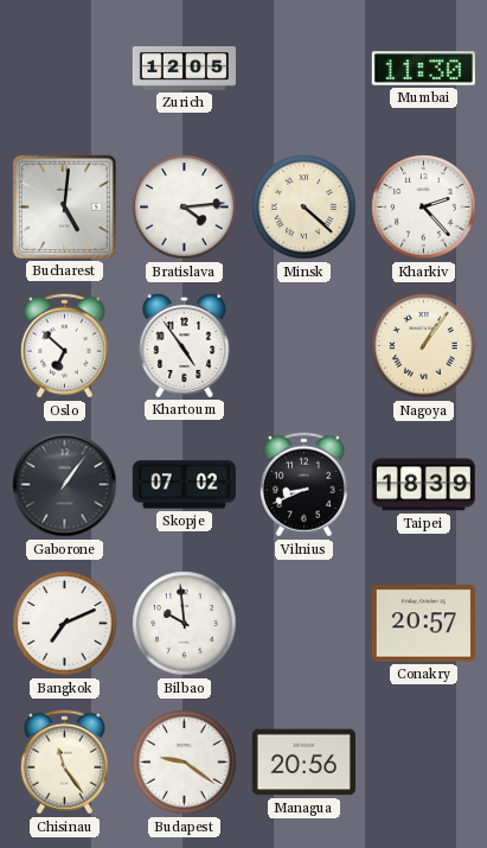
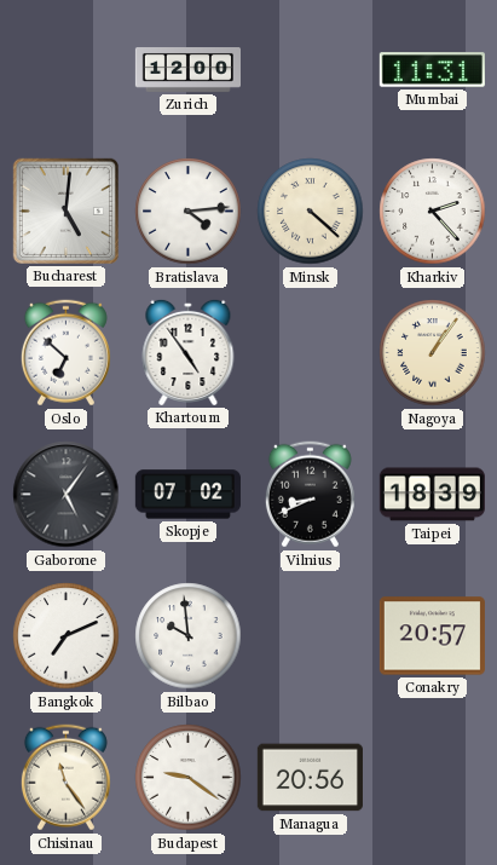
Zurich: 12:05 -> 12:00
Mumbai: 11:30 -> 11:31
Gaborone: 1:06 -> 5:06
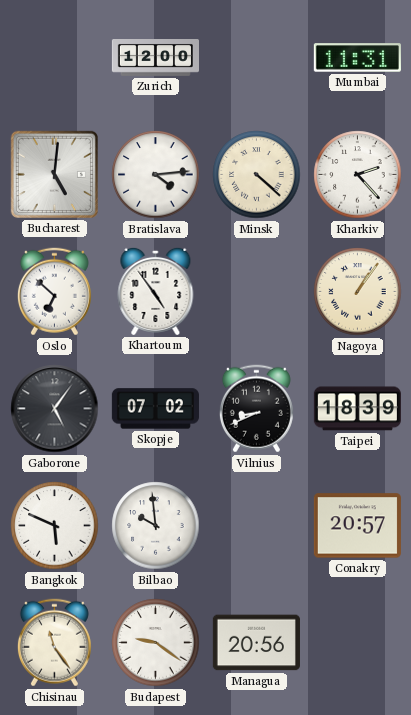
Bangkok: 7:11 -> 5:49
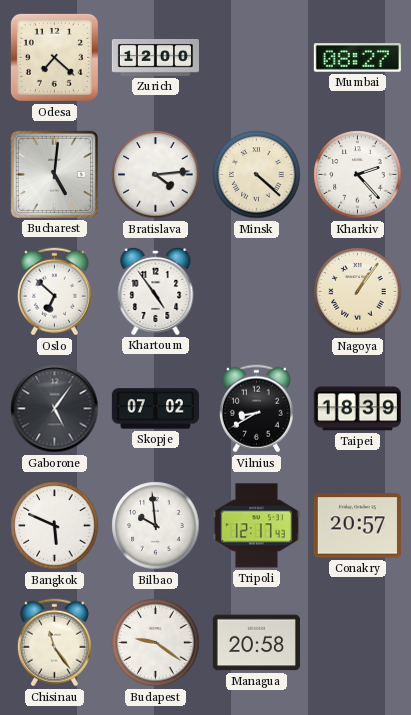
Odesa: none -> 7:22
Mumbai: 11:31 -> 08:27
Vilnius: 8:41 -> 8:40
Tripoli: none -> 12:17
Managua: 20:56 -> 20:58
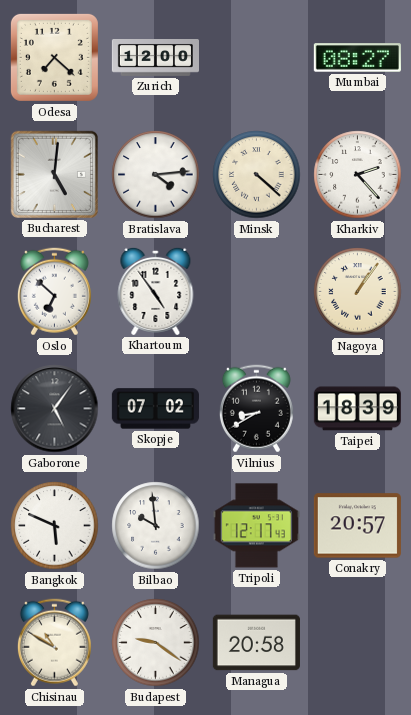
Chisinau: 11:24 -> 10:50
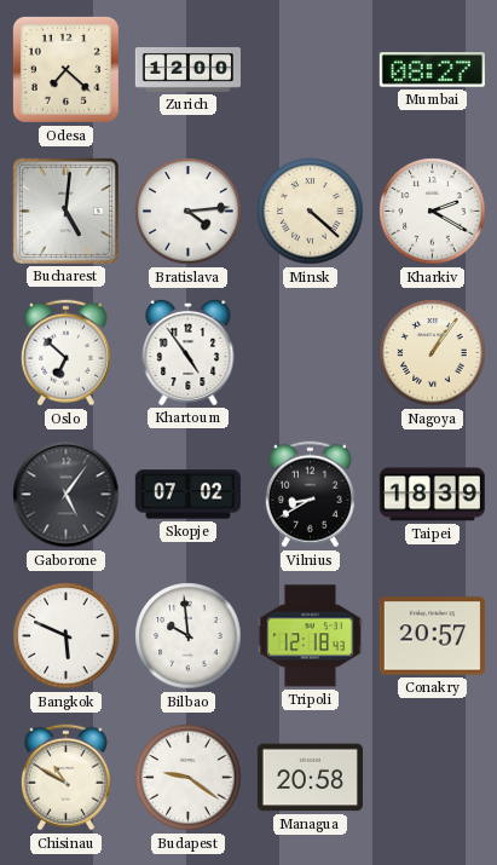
Kharkiv: 2:23 -> 2:20
Tripoli: 12:17 -> 12:18
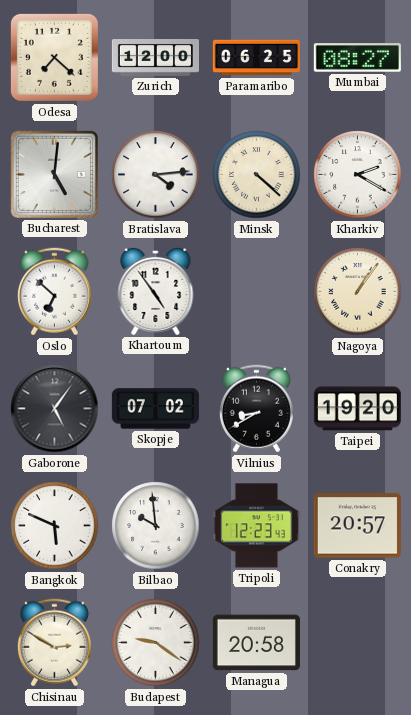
Paramaribo: none -> 06:25
Taipei: 18:39 -> 19:20
Tripoli: 12:18 -> 12:23
Chisinau: 10:50 -> 2:50
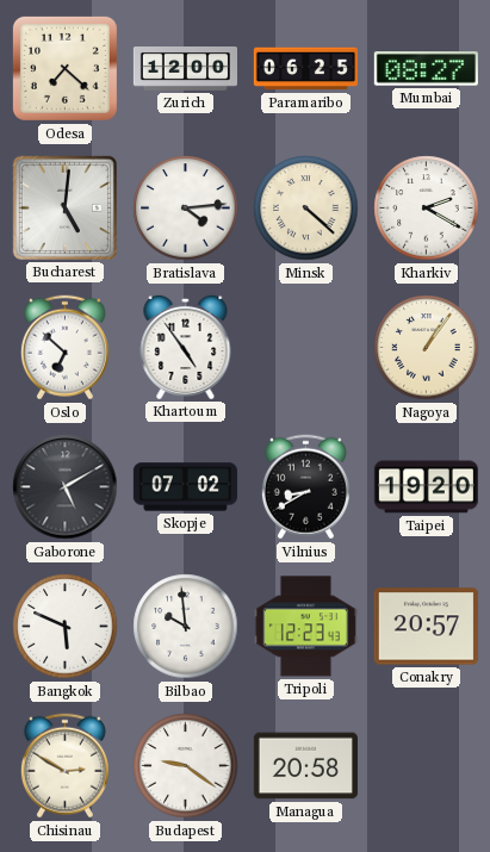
Gaborone: 5:06 -> 5:10
